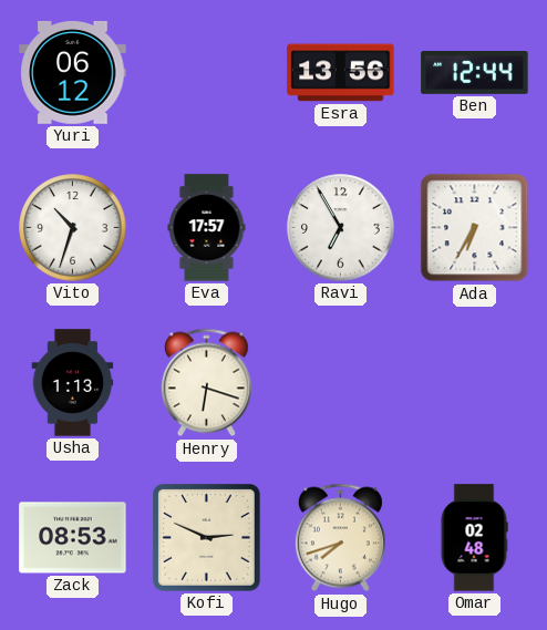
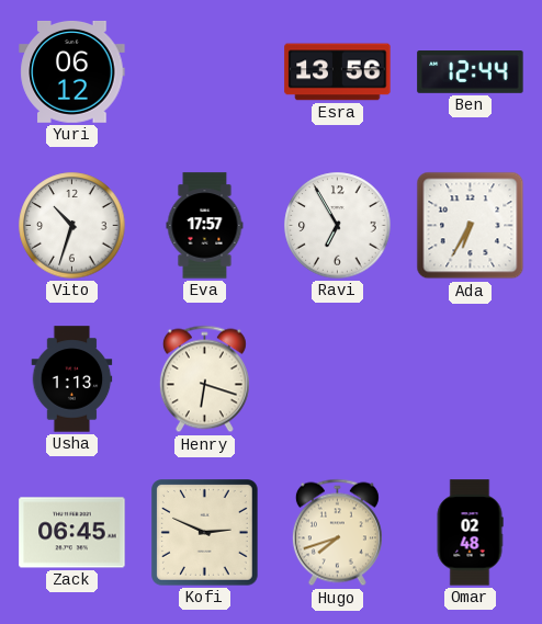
Zack: 08:53 -> 06:45
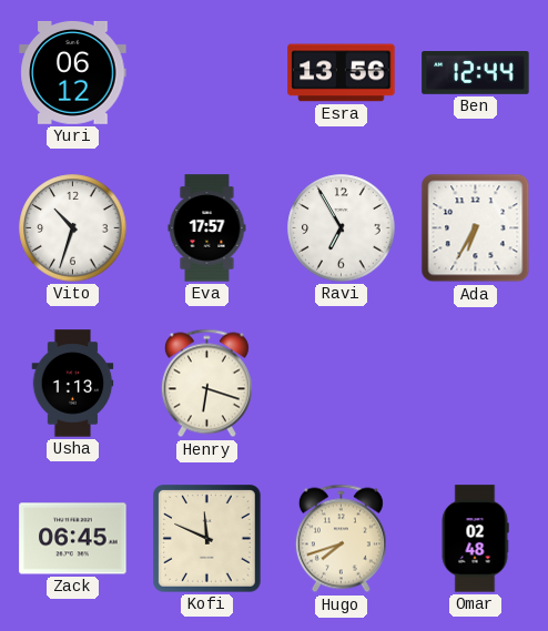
Kofi: 2:49 -> 11:49
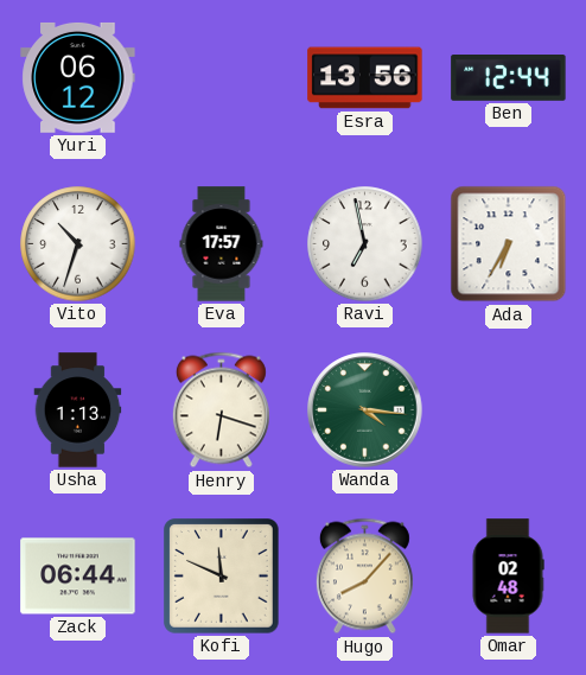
Ravi: 6:55 -> 6:58
Wanda: none -> 4:16
Zack: 06:45 -> 06:44
Hugo: 7:42 -> 8:07
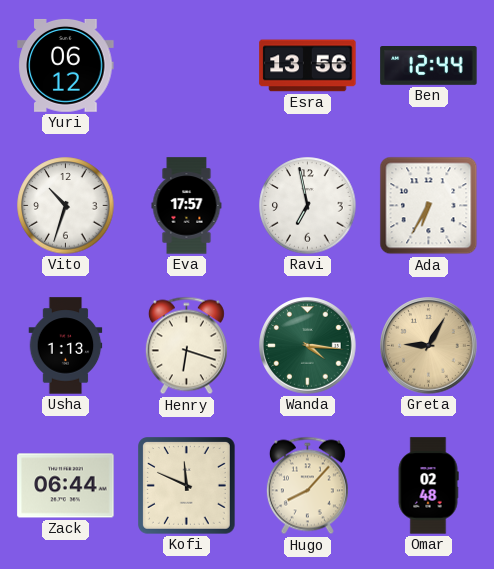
Greta: none -> 9:05
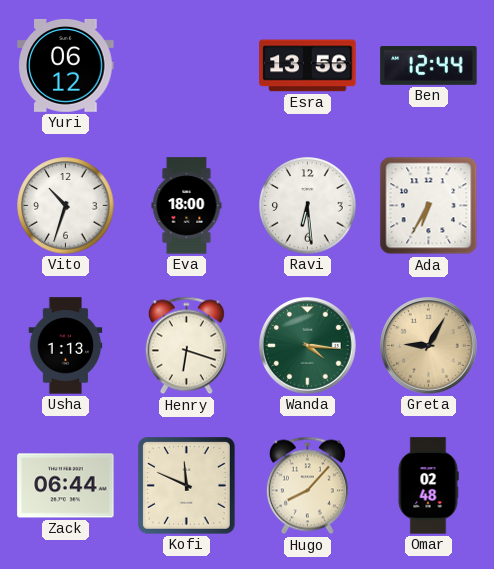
Eva: 17:57 -> 18:00
Ravi: 6:58 -> 6:29
